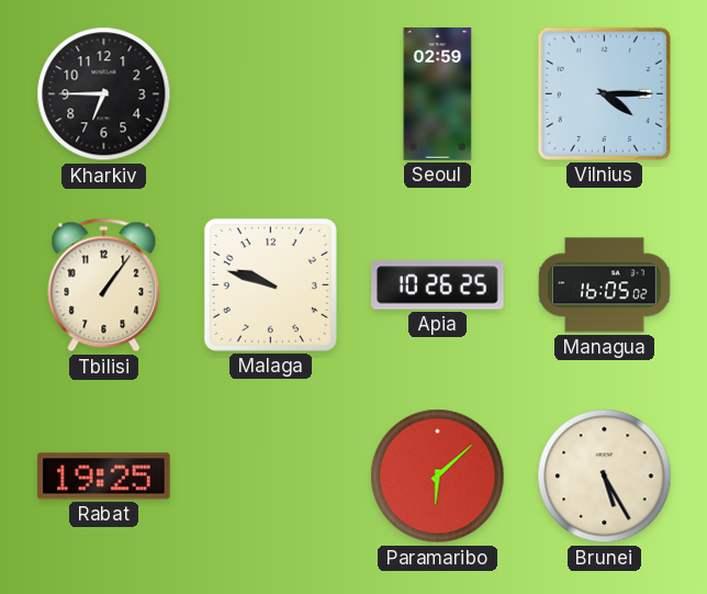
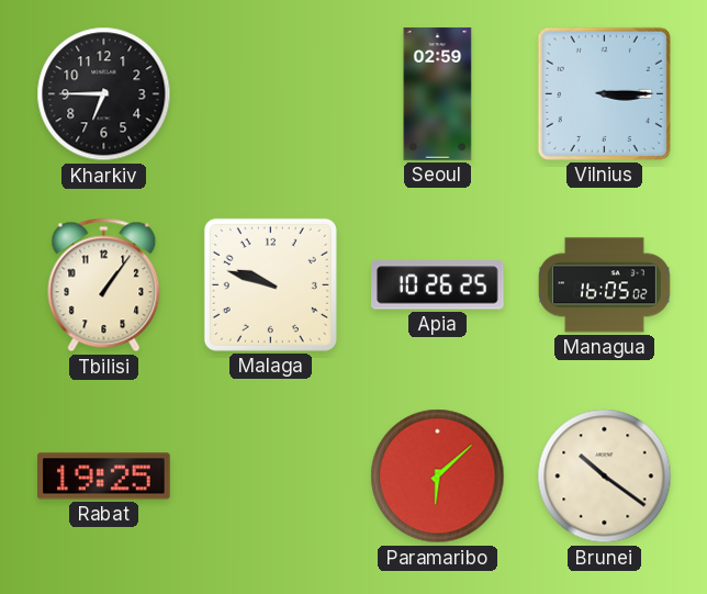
Vilnius: 4:15 -> 3:15
Brunei: 5:25 -> 10:21
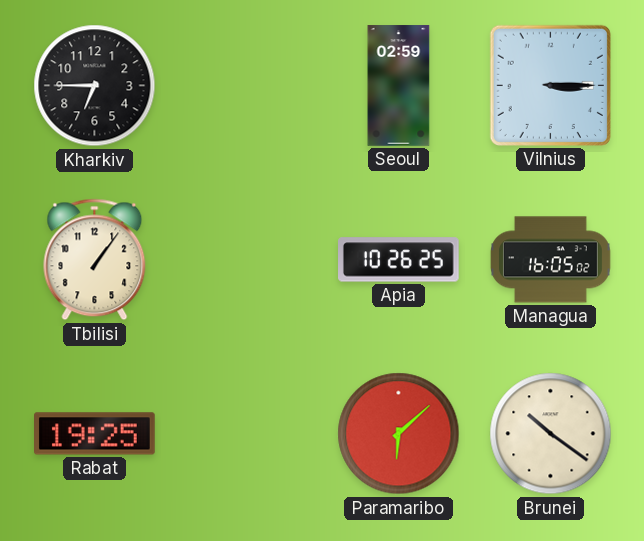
Malaga: 9:48 -> none
